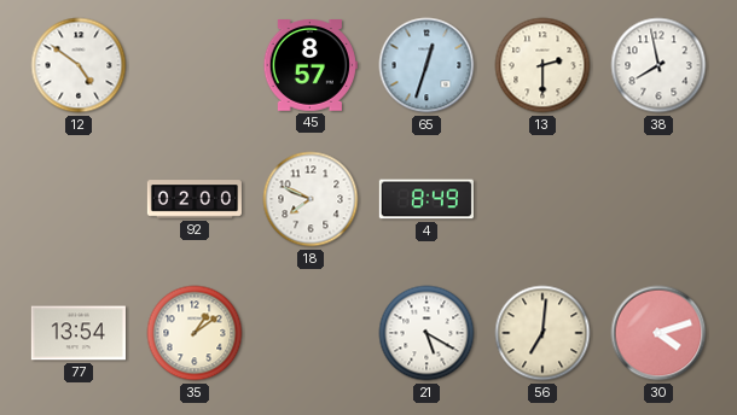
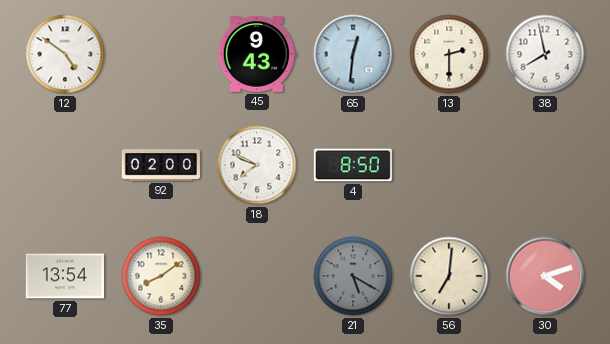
45: 8:57 -> 9:43
65: 12:33 -> 12:31
4: 8:49 -> 8:50
35: 1:09 -> 8:09
21 dial: white -> grey
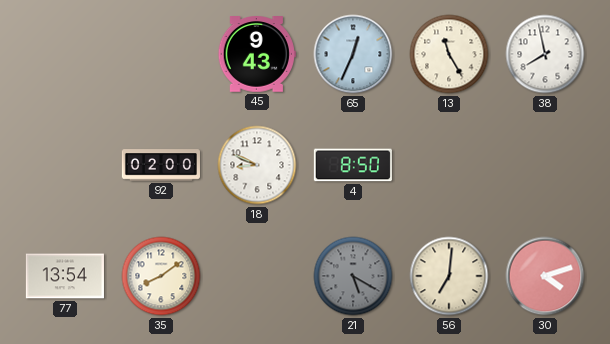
12: 4:51 -> none
65: 12:31 -> 12:34
13: 2:30 -> 11:25
18: 7:49 -> 8:49
